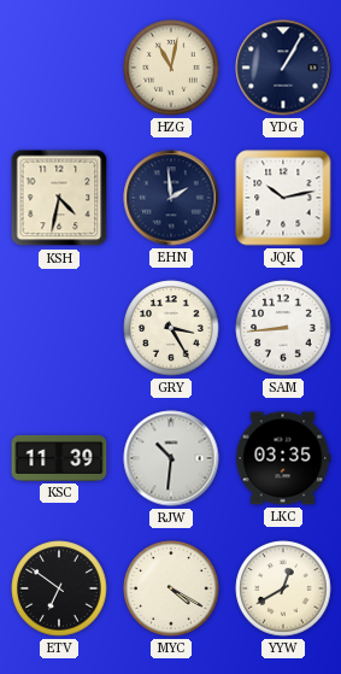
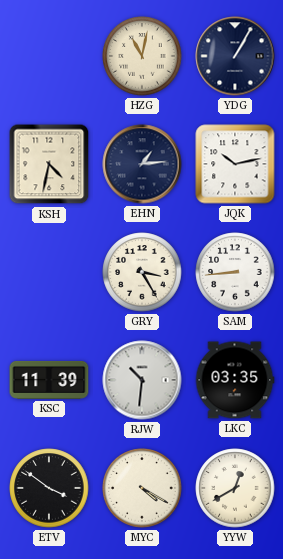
EHN: 1:59 -> 1:14
ETV: 6:51 -> 3:51
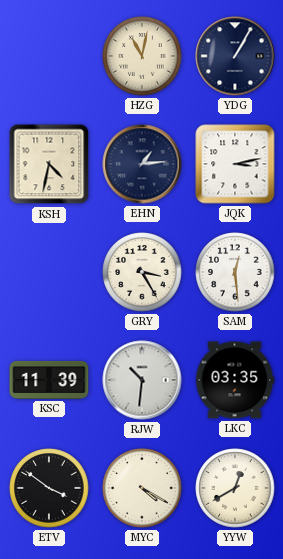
JQK: 10:13 -> 3:13
SAM: 8:44 -> 12:29
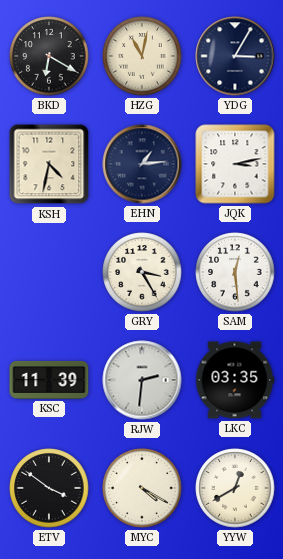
BKD: none -> 6:20
YDG: 1:05 -> 3:05
RJW: 10:31 -> 2:31
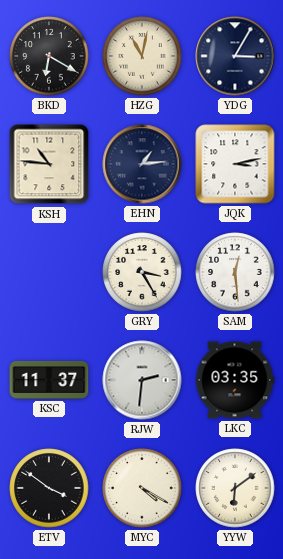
KSH: 4:32 -> 10:46
KSC: 11:39 -> 11:37
YYW: 12:40 -> 6:09
